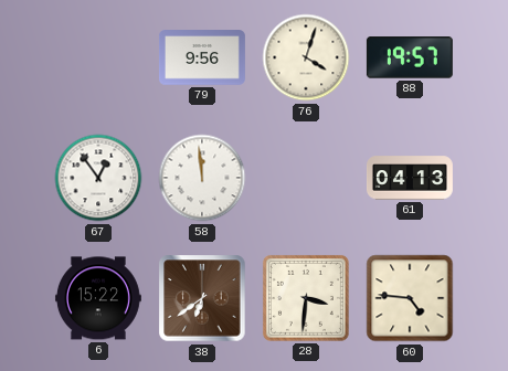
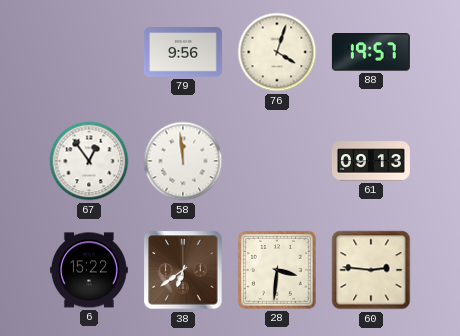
61: 04:13 -> 09:13
60: 4:46 -> 2:46
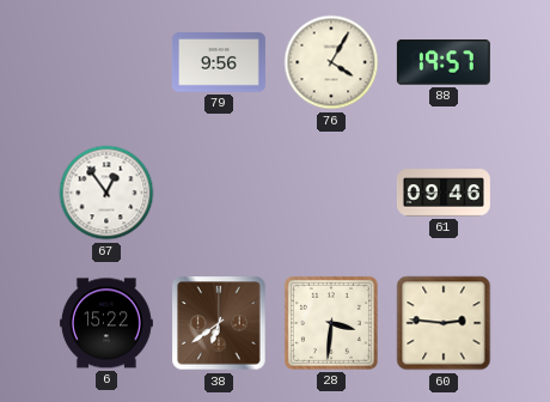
76: 4:03 -> 4:05
58: 11:59 -> none
61: 09:13 -> 09:46
